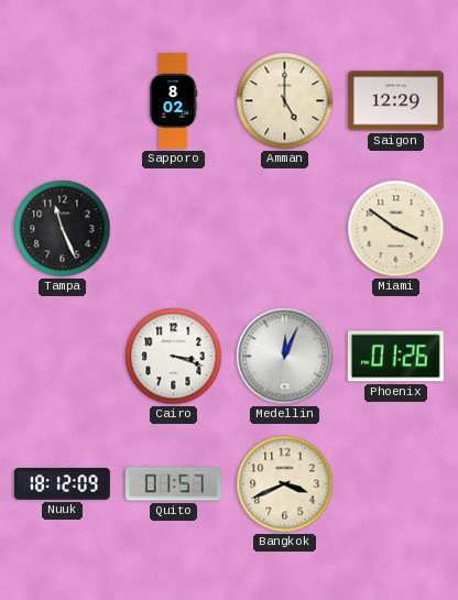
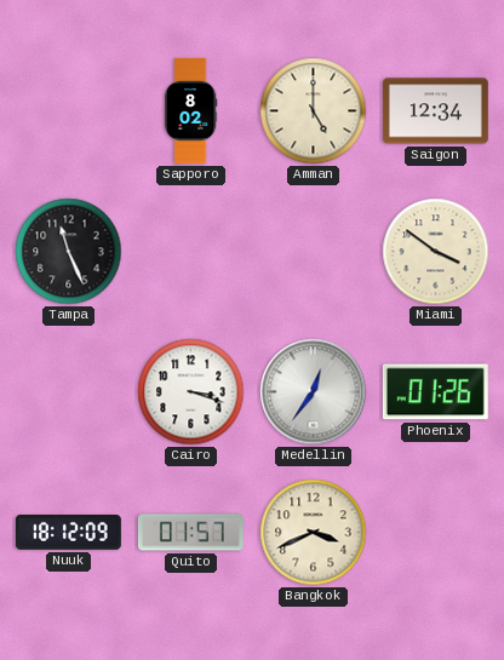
Saigon: 12:29 -> 12:34
Medellin: 12:04 -> 12:36
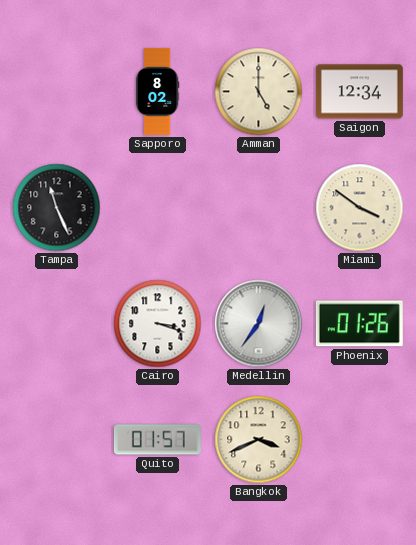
Nuuk: 18:12 -> none
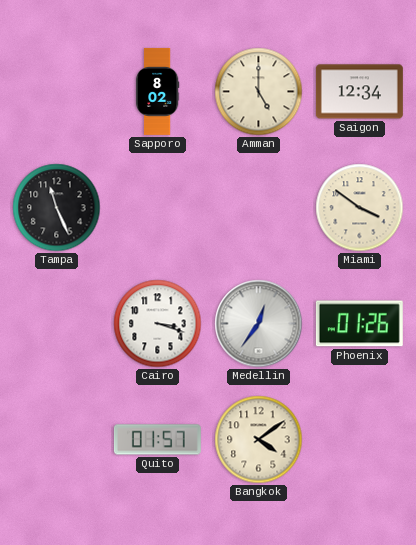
Bangkok: 3:41 -> 4:09
